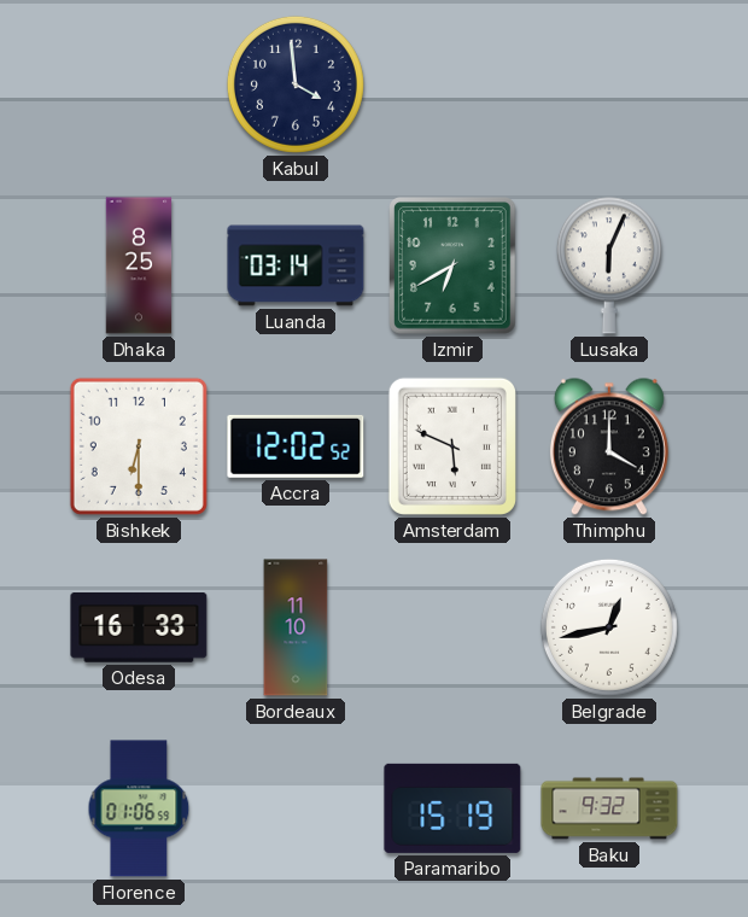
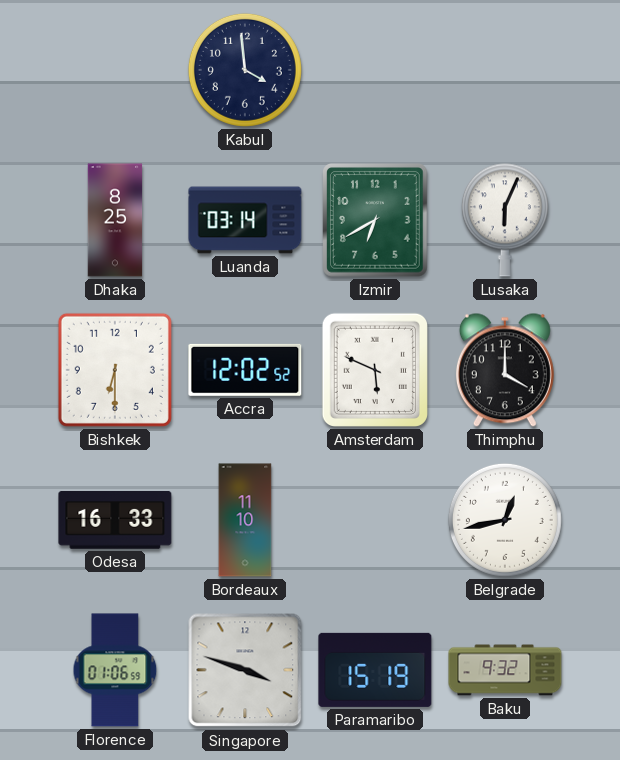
Singapore: none -> 3:48
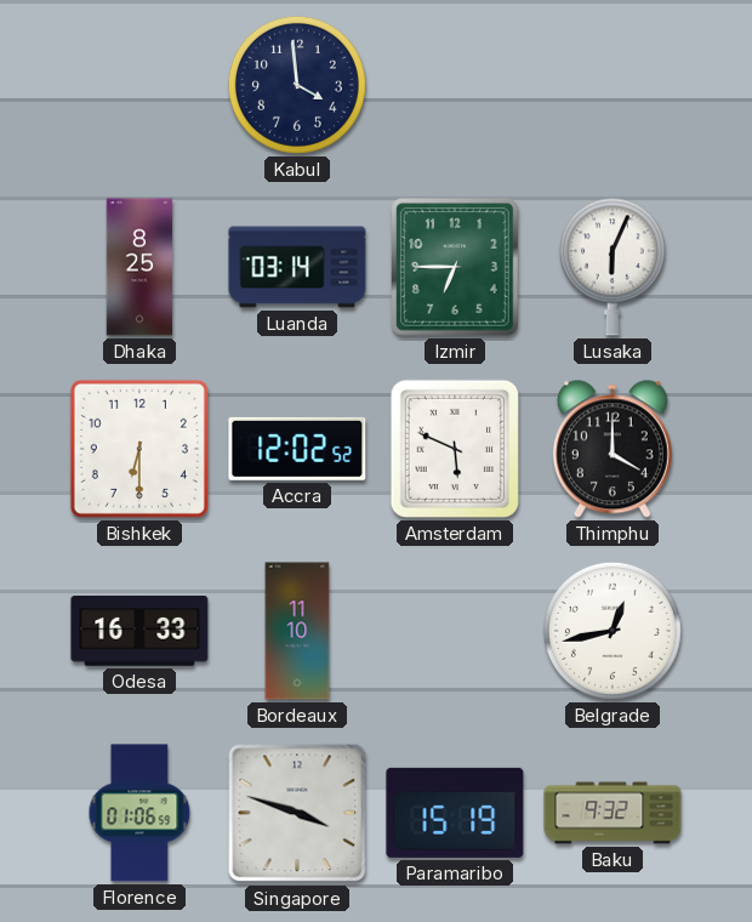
Izmir: 6:40 -> 6:45
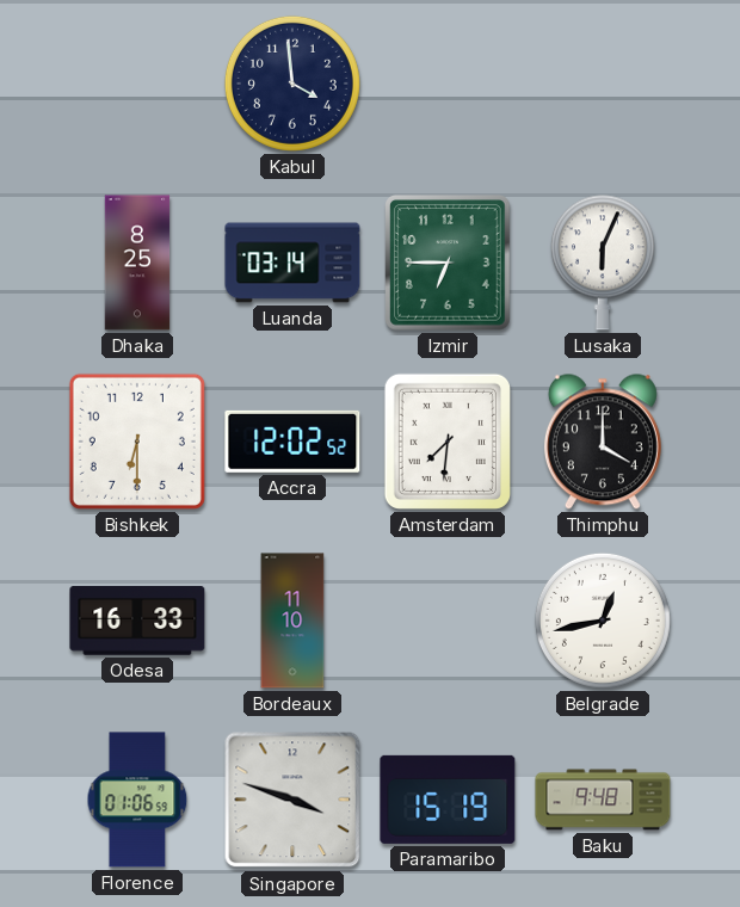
Amsterdam: 5:49 -> 7:31
Baku: 9:32 -> 9:48
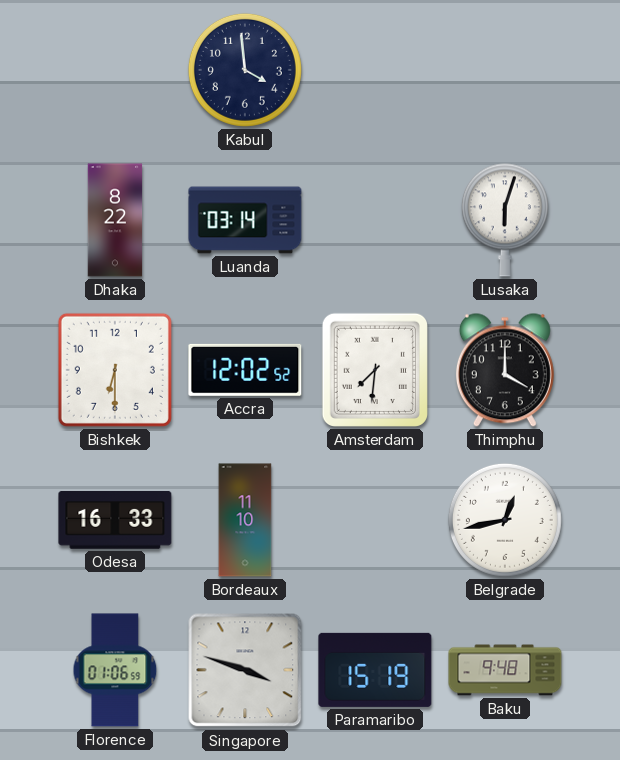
Dhaka: 8:25 -> 8:22
Izmir: 6:45 -> none
Lusaka: 6:04 -> 6:03
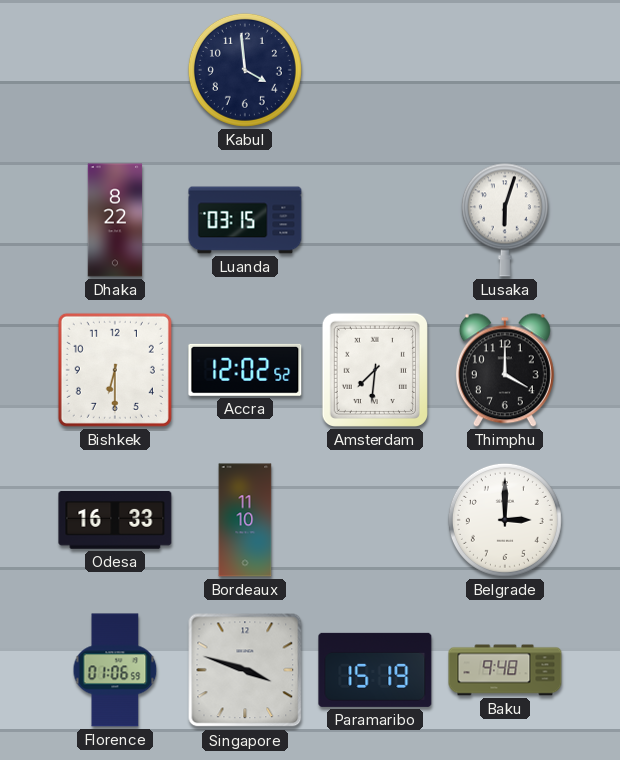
Luanda: 03:14 -> 03:15
Belgrade: 12:43 -> 3:00
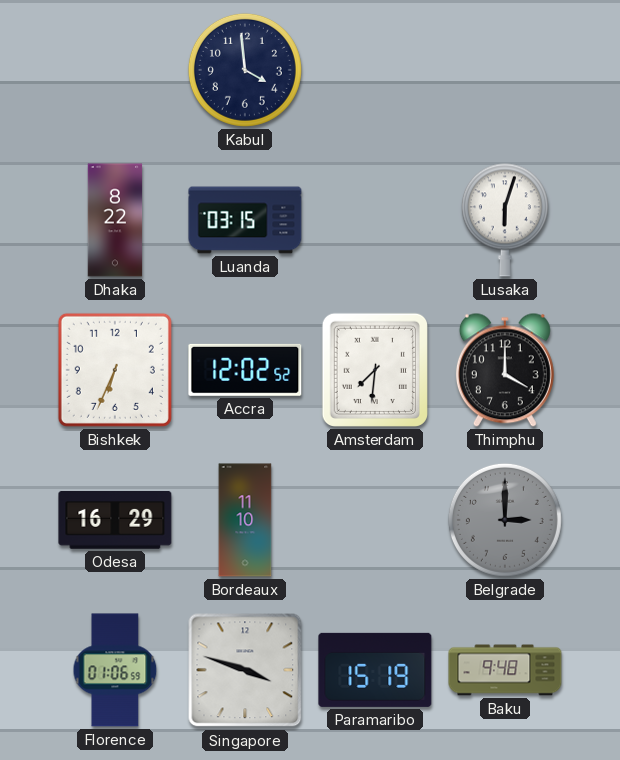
Bishkek: 6:30 -> 6:34
Odesa: 16:33 -> 16:29
Belgrade dial: white -> grey
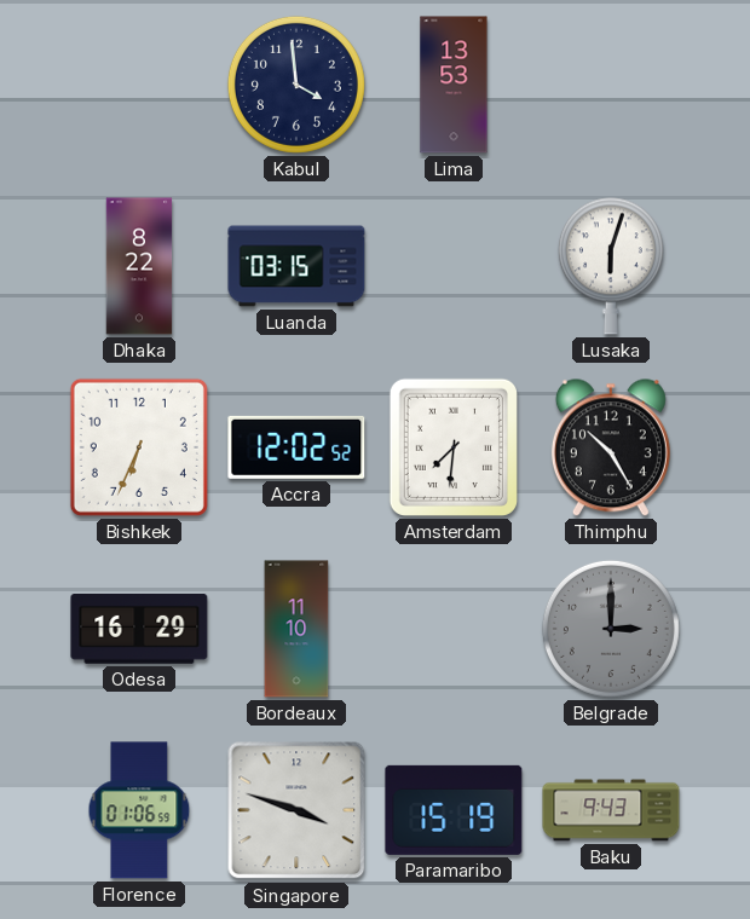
Lima: none -> 13:53
Thimphu: 4:00 -> 10:25
Baku: 9:48 -> 9:43
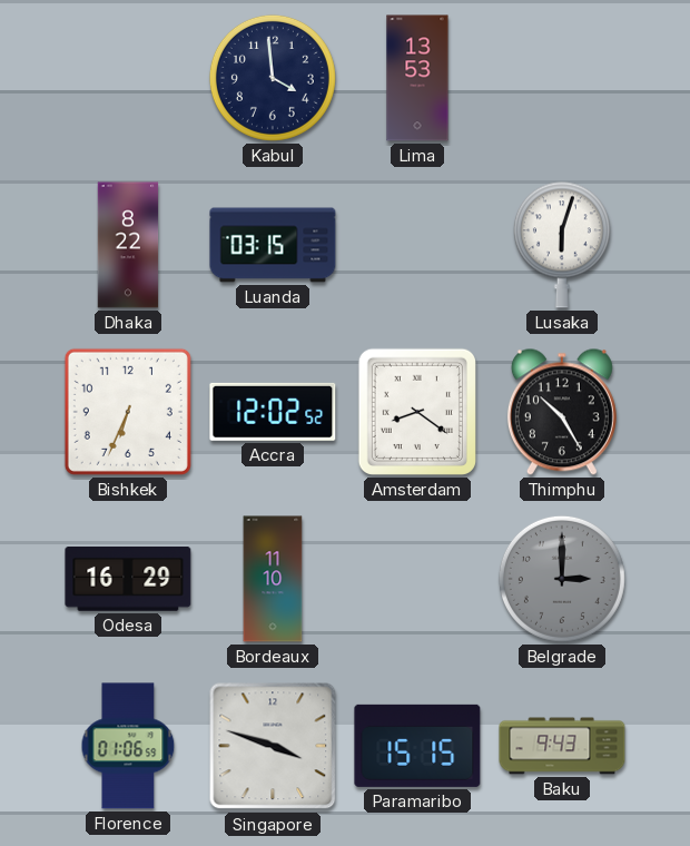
Amsterdam: 7:31 -> 8:21
Paramaribo: 15:19 -> 15:15
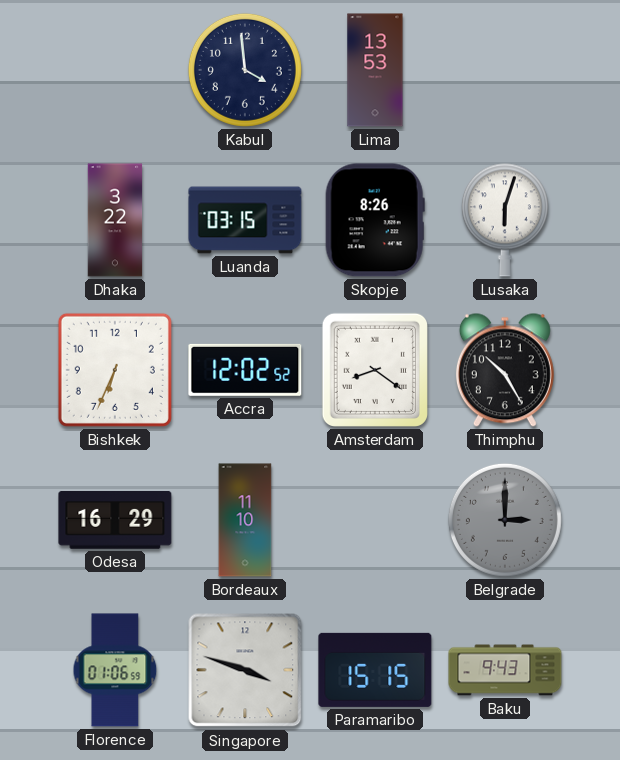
Dhaka: 8:22 -> 3:22
Skopje: none -> 8:26
